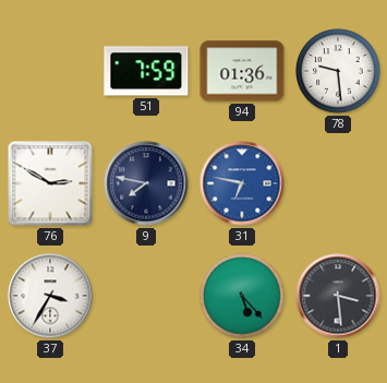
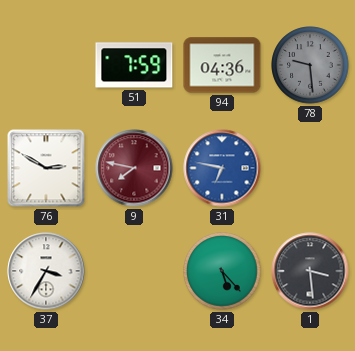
94: 01:36 -> 04:36
78 dial: white -> grey
9 dial: navy -> burgundy
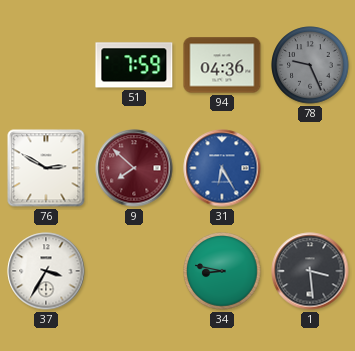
78: 9:29 -> 9:26
9: 7:47 -> 7:52
31: 6:47 -> 6:25
34: 5:23 -> 8:47
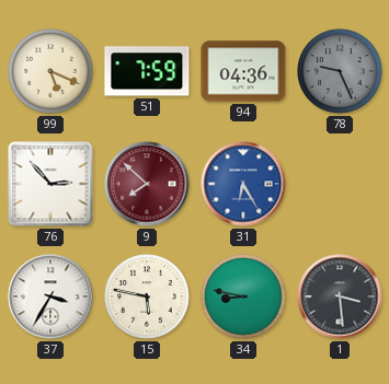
99: none -> 5:19
76: 2:50 -> 2:53
15: none -> 5:47
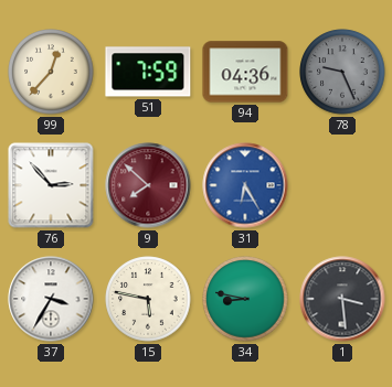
99: 5:19 -> 12:37
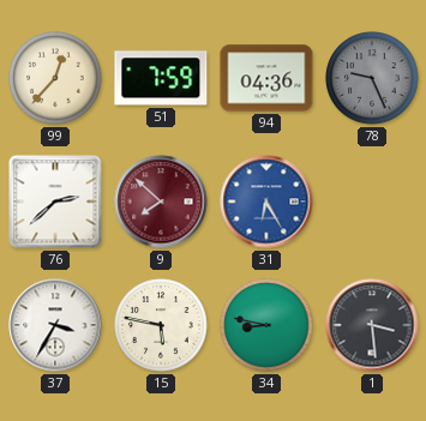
76: 2:53 -> 2:38
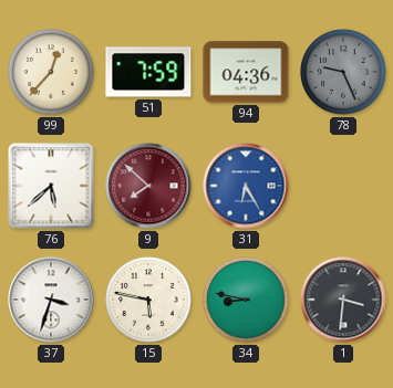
76: 2:38 -> 5:38
37: 3:35 -> 3:33
1: 3:29 -> 3:31
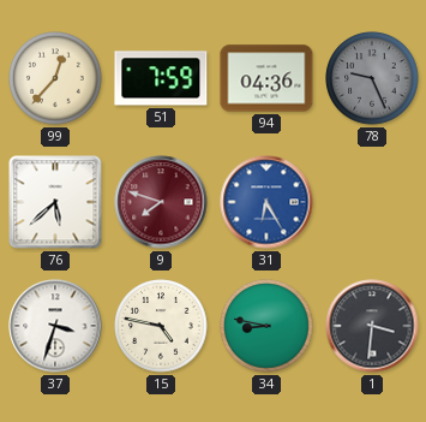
9: 7:52 -> 7:48
15: 5:47 -> 4:47
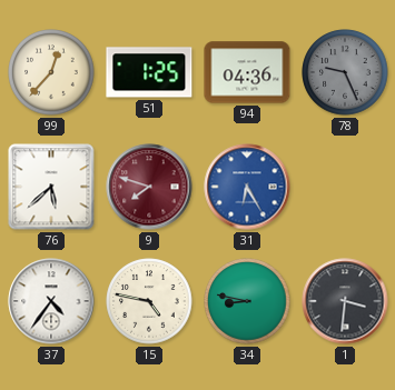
51: 7:59 -> 1:25
37: 3:33 -> 4:36
